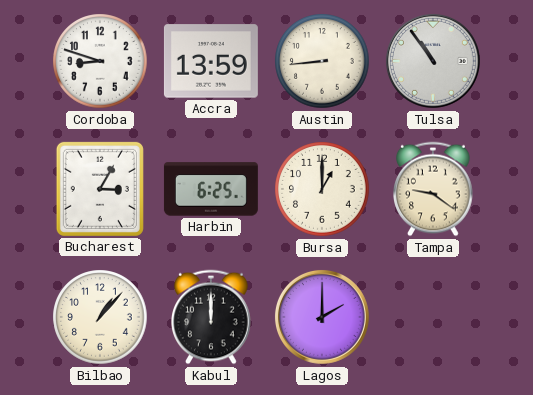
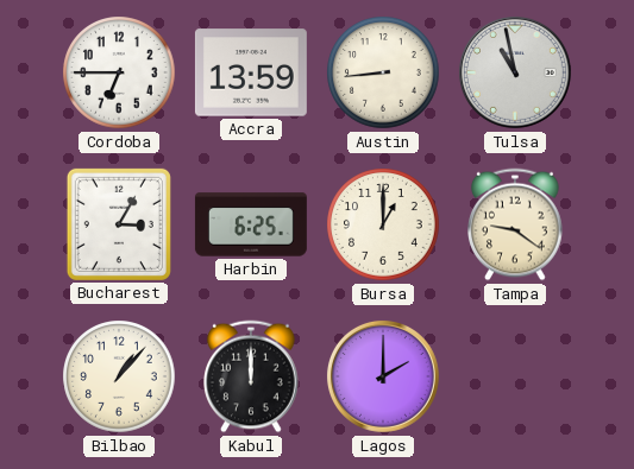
Cordoba: 8:48 -> 6:45
Tulsa: 10:54 -> 10:58
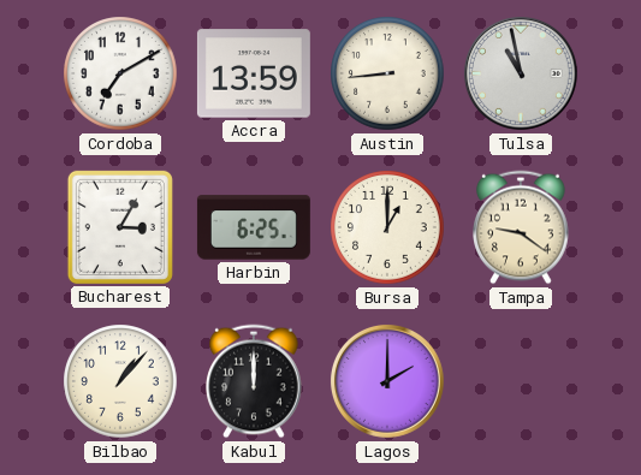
Cordoba: 6:45 -> 7:10
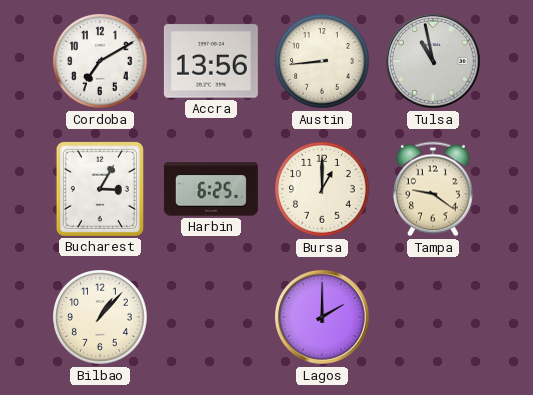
Accra: 13:59 -> 13:56
Kabul: 12:00 -> none
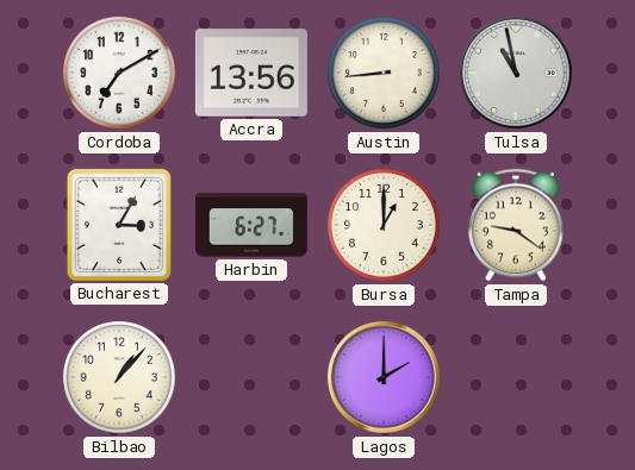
Harbin: 6:25 -> 6:27
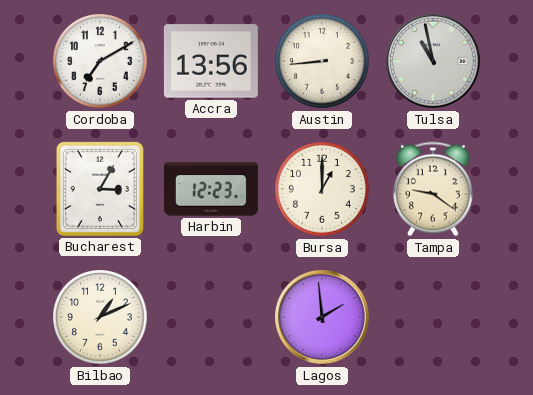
Harbin: 6:27 -> 12:23
Bilbao: 1:07 -> 1:11
Lagos: 2:00 -> 1:59
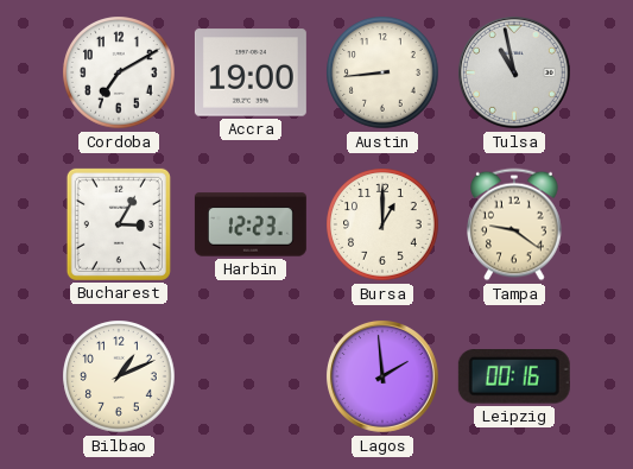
Accra: 13:56 -> 19:00
Leipzig: none -> 00:16
